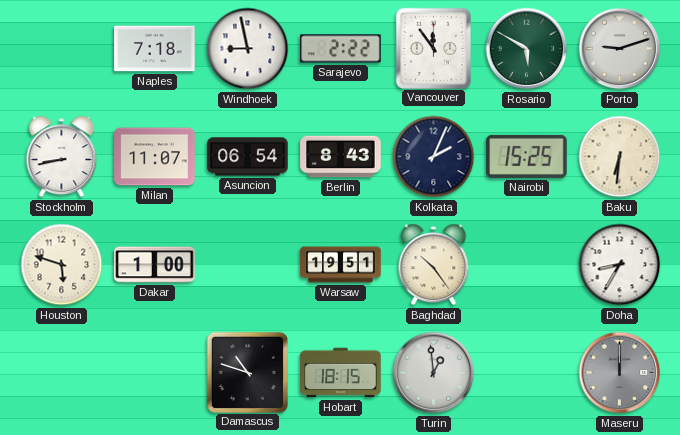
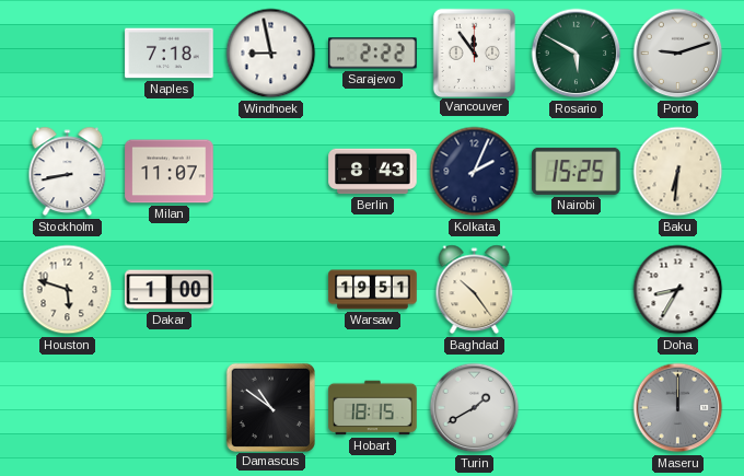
Asuncion: 06:54 -> none
Damascus: 10:48 -> 10:51
Turin: 12:59 -> 1:40
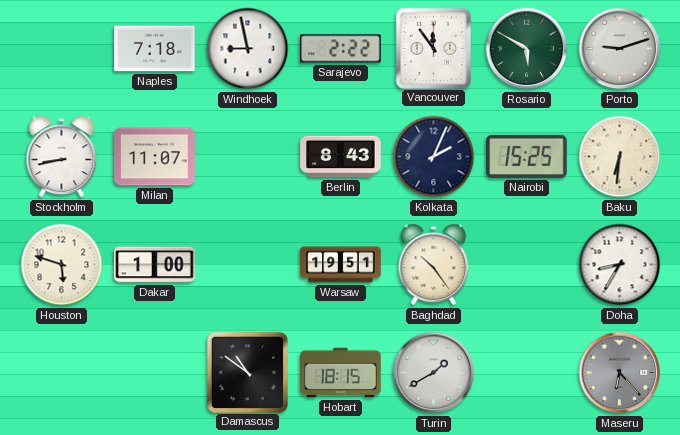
Maseru: 12:00 -> 6:23
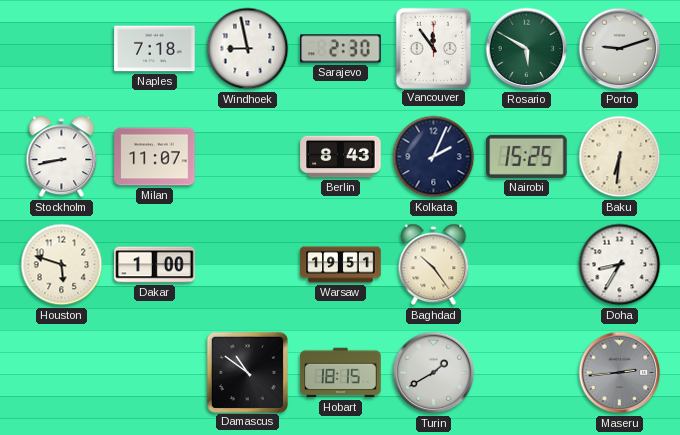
Sarajevo: 2:22 -> 2:30
Maseru: 6:23 -> 2:44
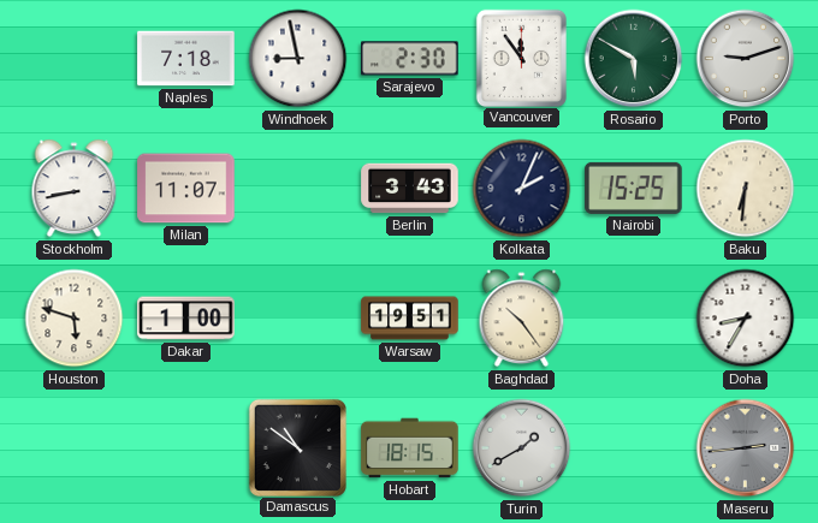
Berlin: 8:43 -> 3:43
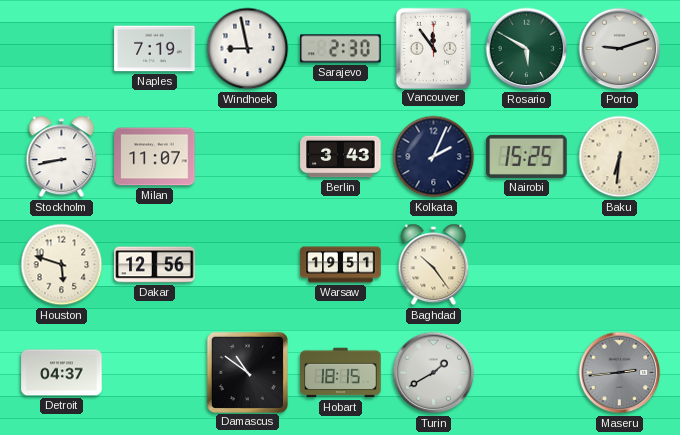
Naples: 7:18 -> 7:19
Dakar: 1:00 -> 12:56
Doha: 8:35 -> none
Detroit: none -> 04:37
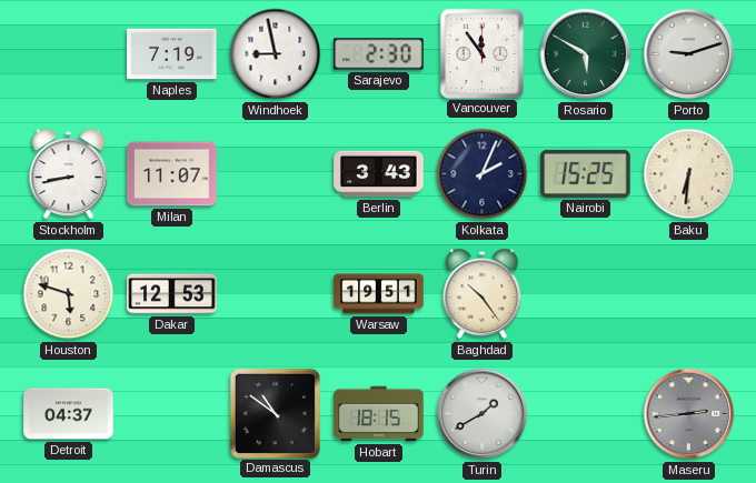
Dakar: 12:56 -> 12:53
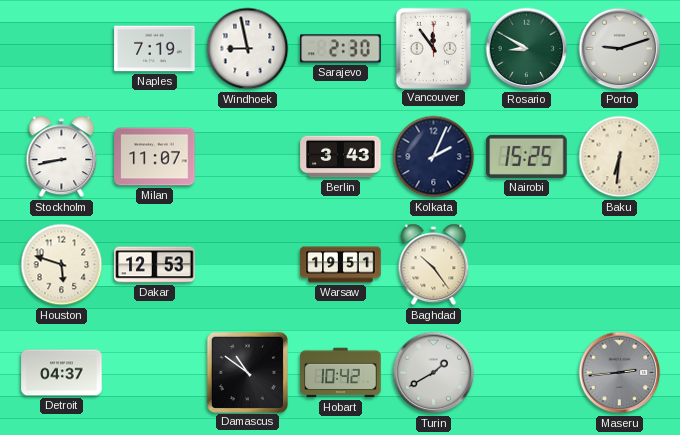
Rosario: 5:50 -> 8:50
Hobart: 18:15 -> 10:42
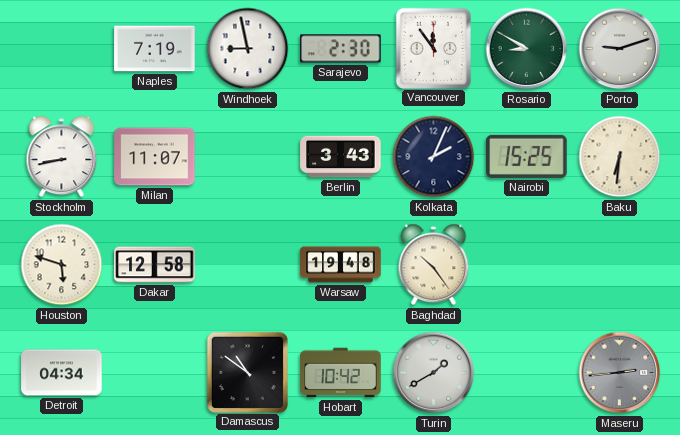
Dakar: 12:53 -> 12:58
Warsaw: 19:51 -> 19:48
Detroit: 04:37 -> 04:34
